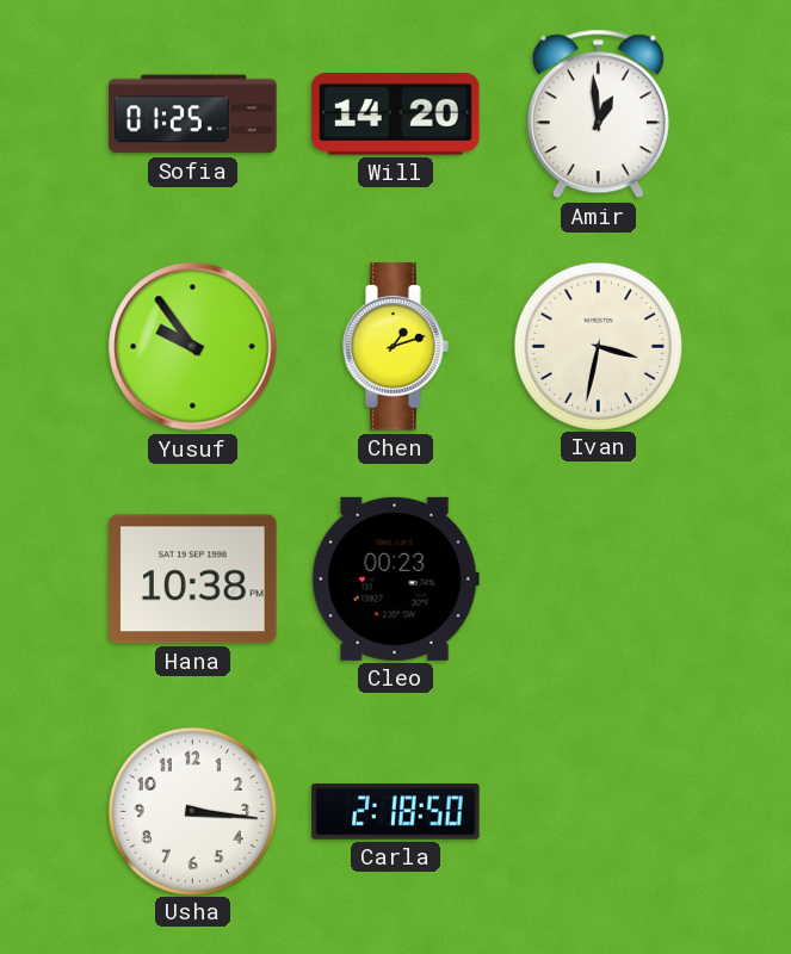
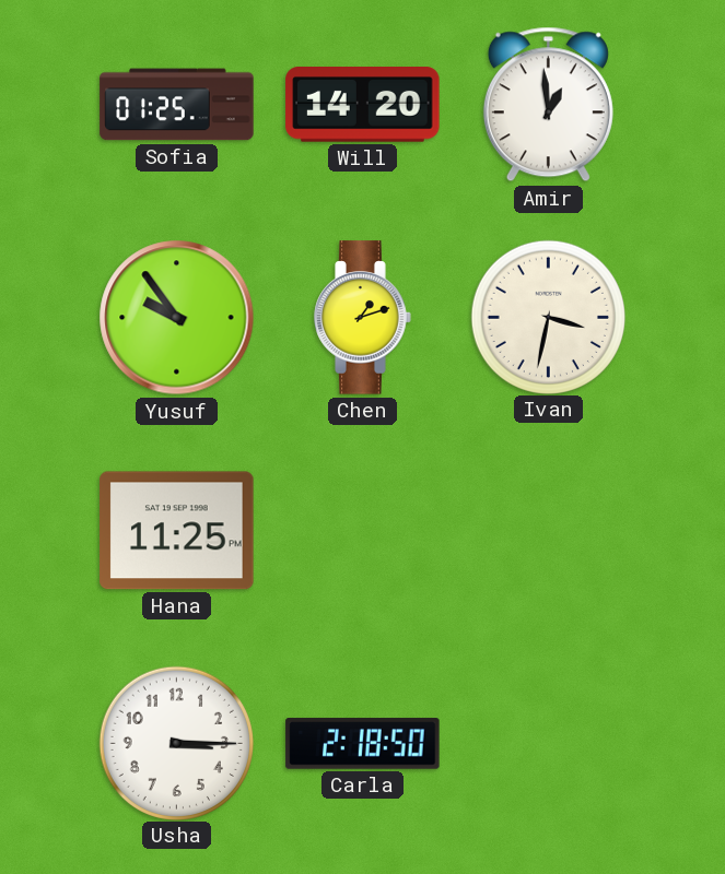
Hana: 10:38 -> 11:25
Cleo: 00:23 -> none
Usha: 3:16 -> 3:15
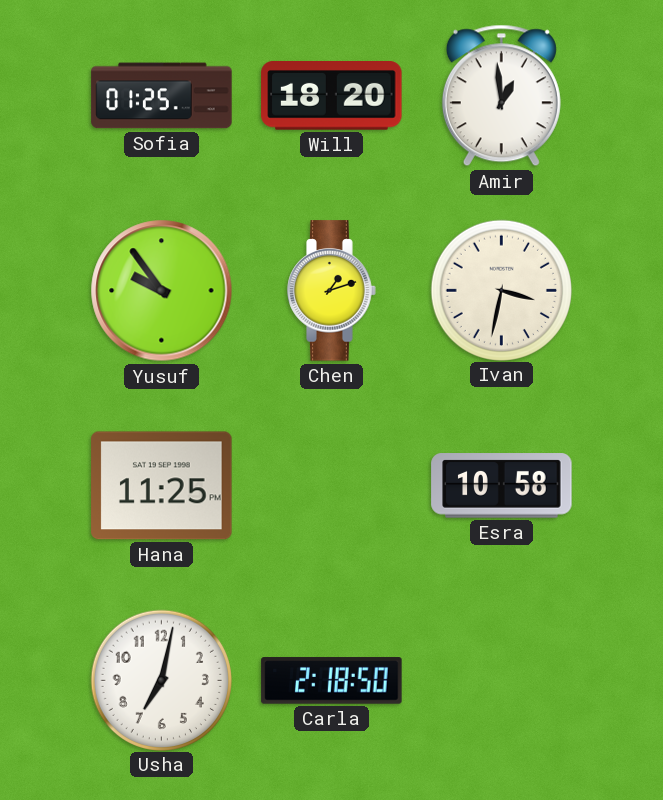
Will: 14:20 -> 18:20
Esra: none -> 10:58
Usha: 3:15 -> 7:02
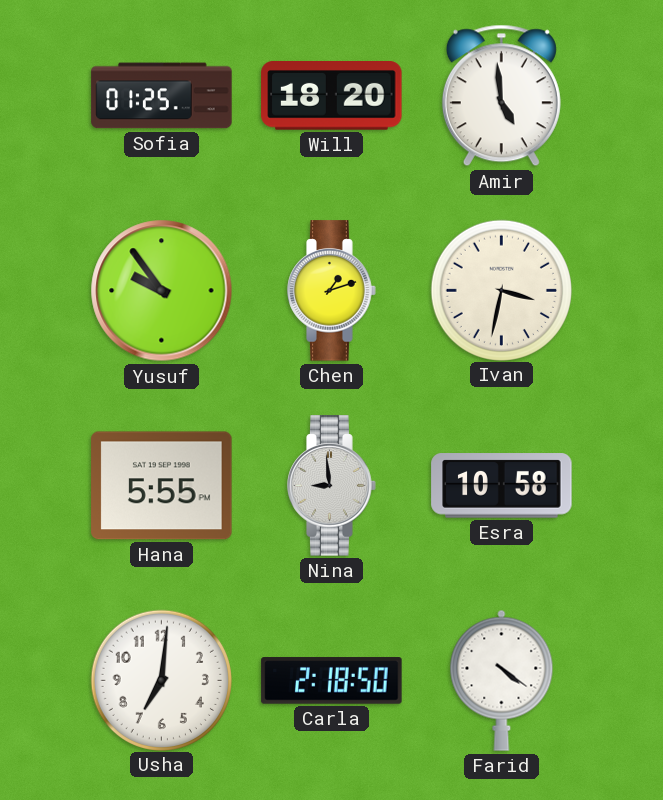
Amir: 12:59 -> 4:59
Hana: 11:25 -> 5:55
Nina: none -> 8:59
Usha: 7:02 -> 7:01
Farid: none -> 4:21
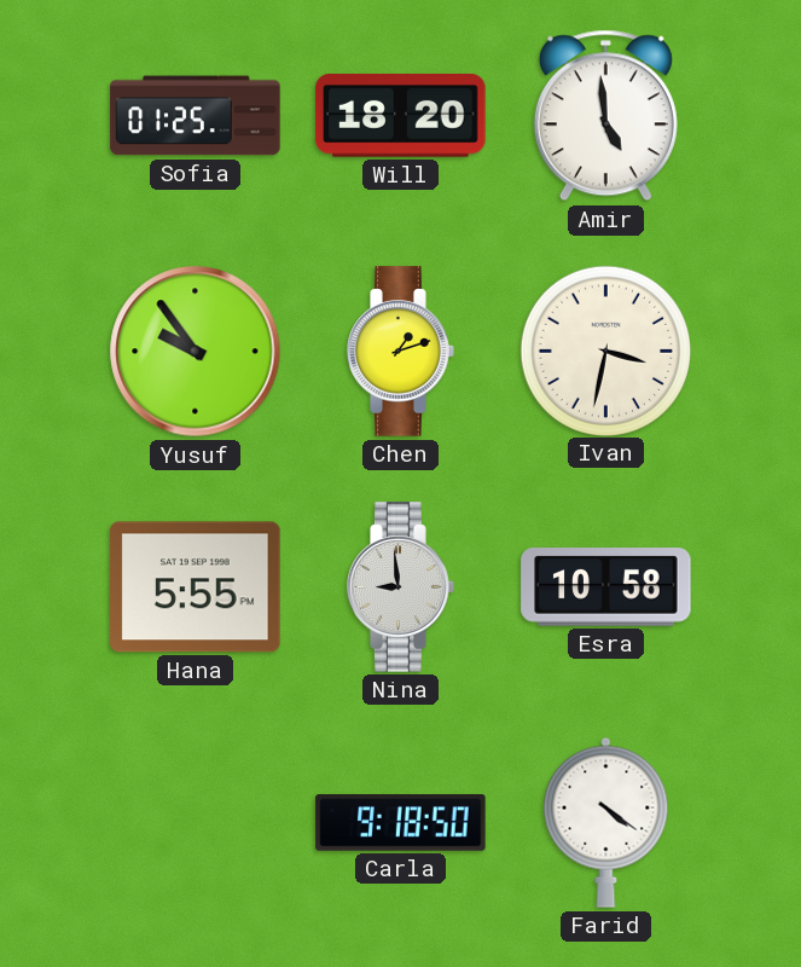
Usha: 7:01 -> none
Carla: 2:18 -> 9:18
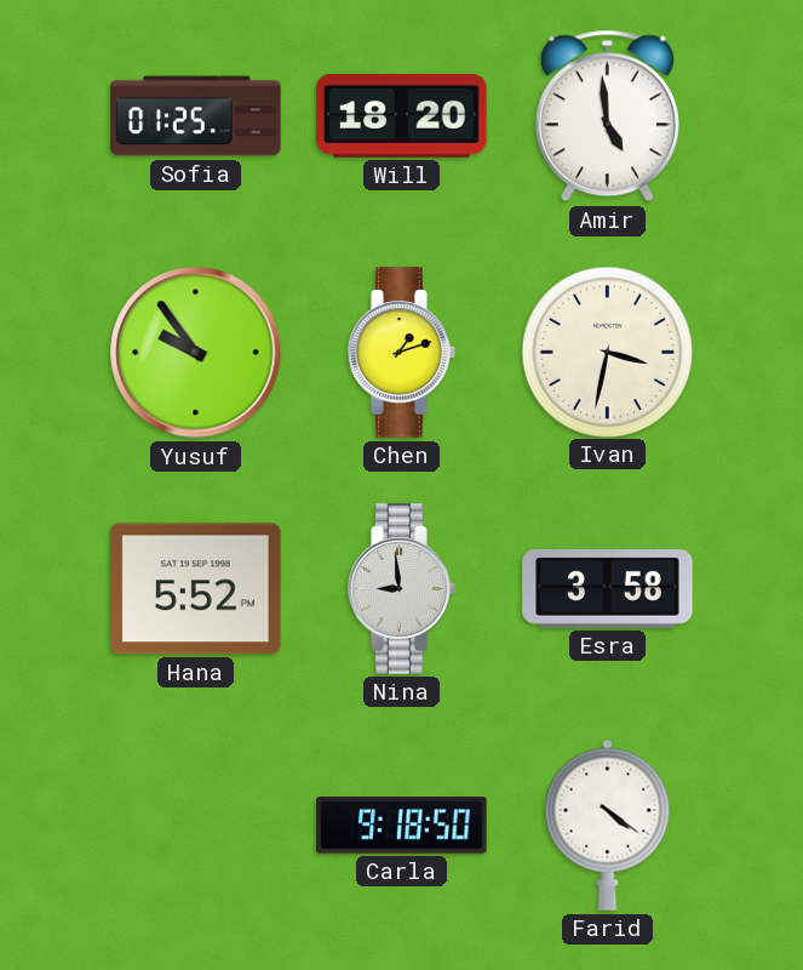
Hana: 5:55 -> 5:52
Esra: 10:58 -> 3:58
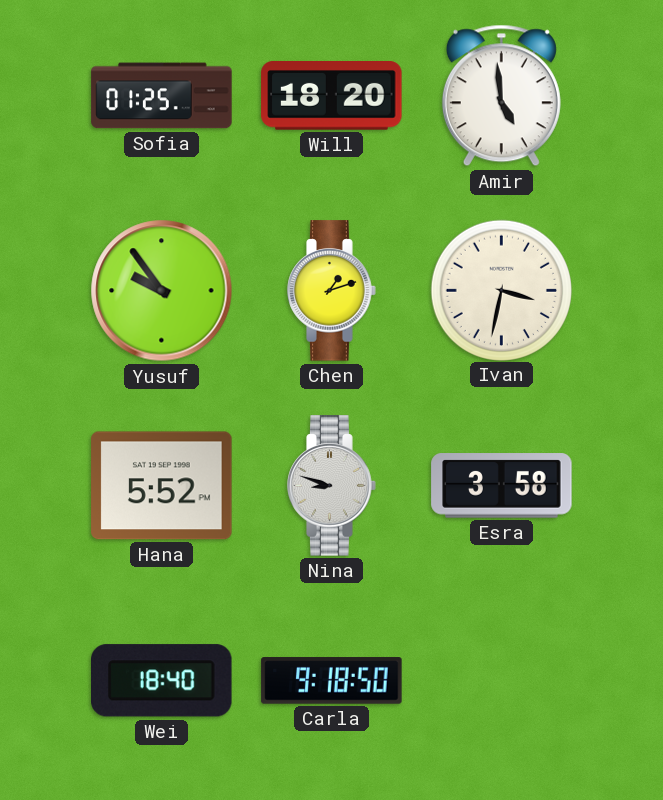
Nina: 8:59 -> 8:48
Wei: none -> 18:40
Farid: 4:21 -> none
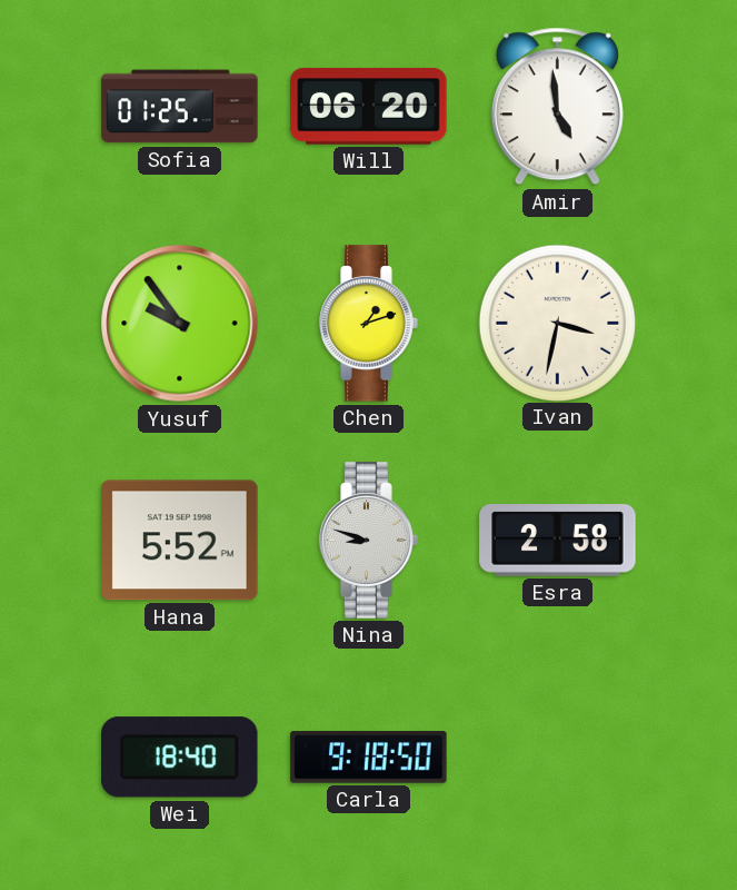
Will: 18:20 -> 06:20
Esra: 3:58 -> 2:58
